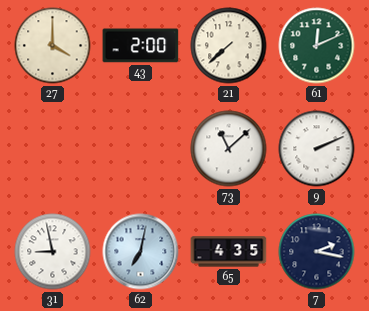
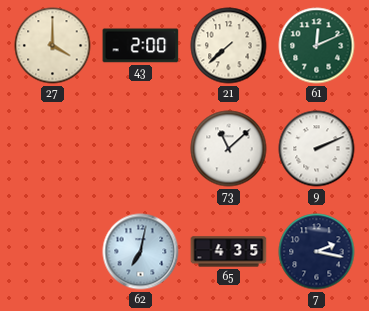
31: 8:58 -> none
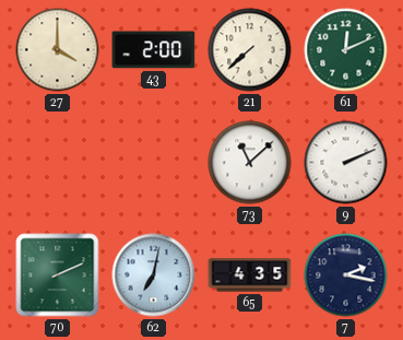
70: none -> 2:11
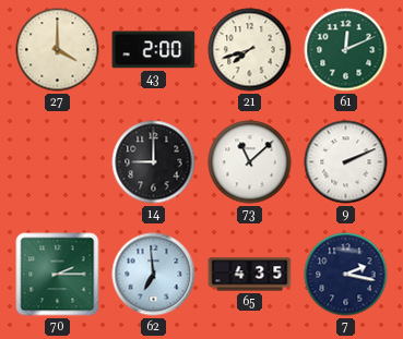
21: 7:38 -> 7:42
14: none -> 9:00
70: 2:11 -> 2:15
62: 7:02 -> 6:59
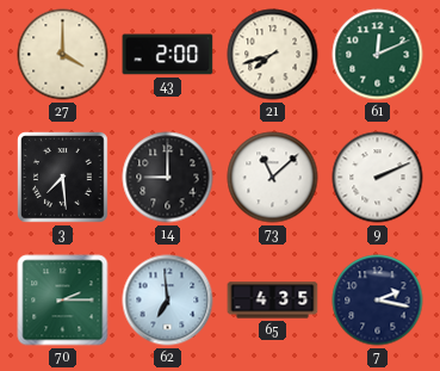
3: none -> 7:29
